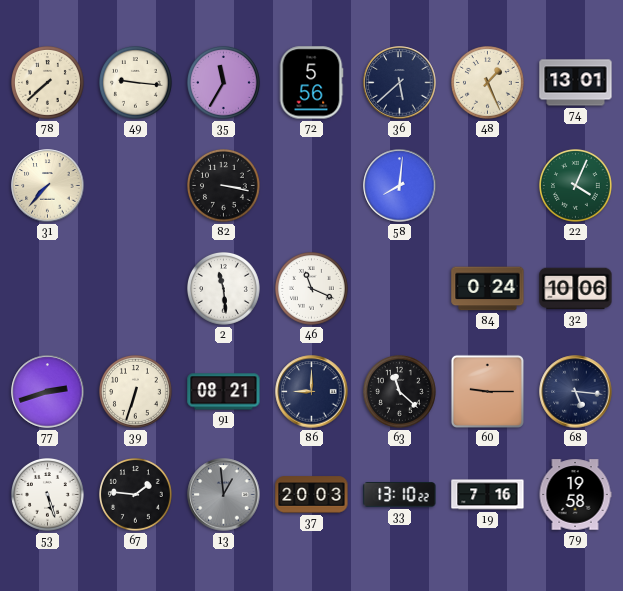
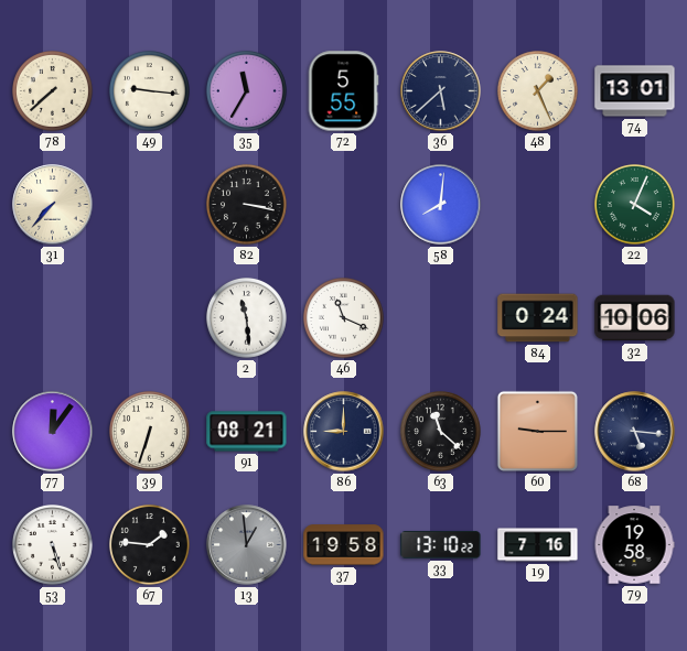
72: 5:56 -> 5:55
77: 2:42 -> 12:06
37: 20:03 -> 19:58
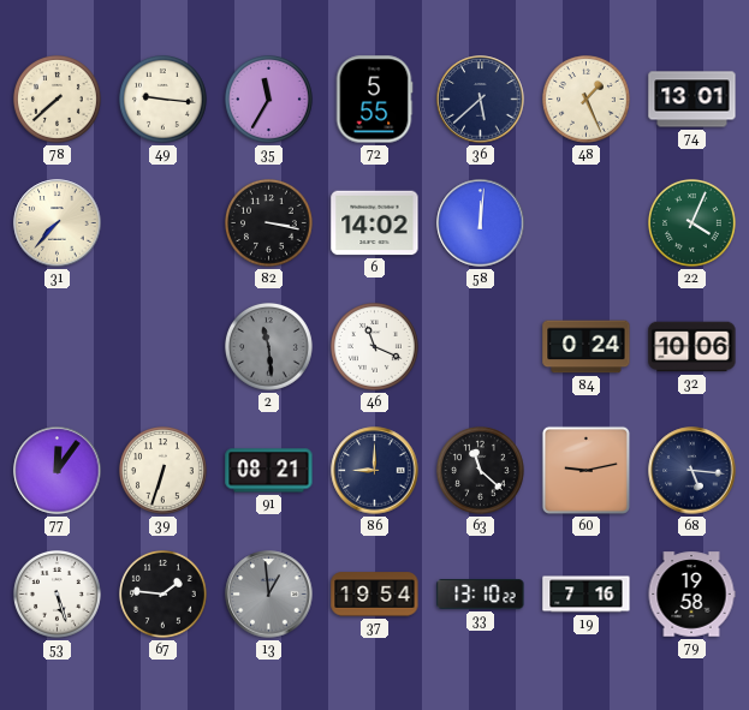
6: none -> 14:02
58: 8:01 -> 12:01
2 dial: white -> grey
60: 9:15 -> 9:13
37: 19:58 -> 19:54
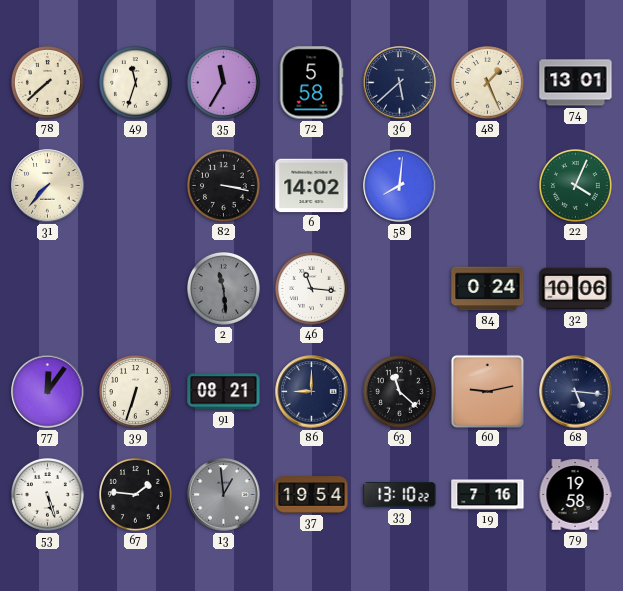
49: 9:16 -> 11:33
72: 5:55 -> 5:58
58: 12:01 -> 8:01
46: 11:19 -> 11:16
